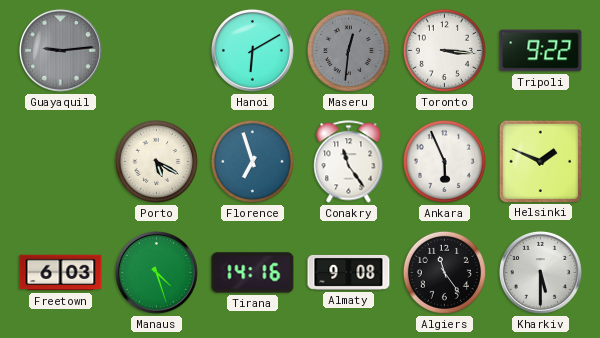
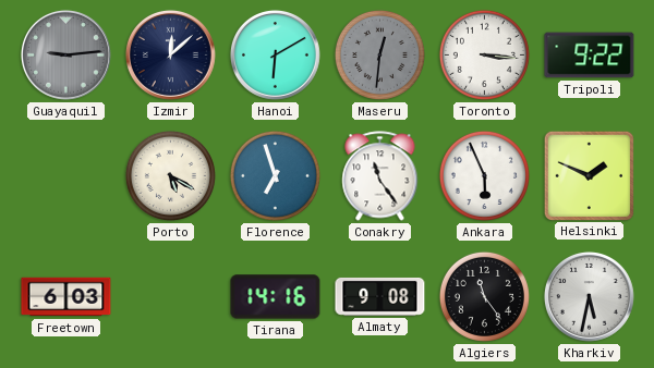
Izmir: none -> 12:08
Manaus: 4:27 -> none
Kharkiv: 5:30 -> 5:32
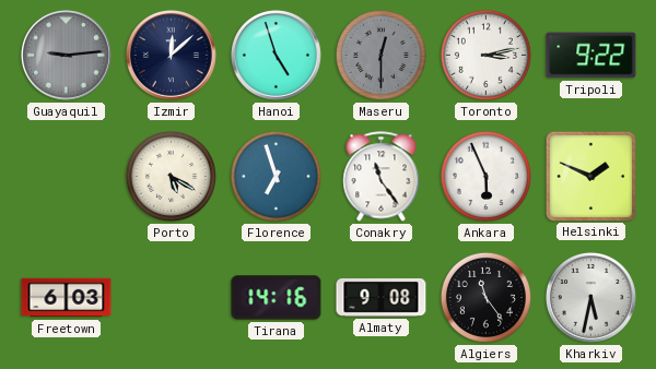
Hanoi: 6:10 -> 4:57
Maseru: 12:31 -> 12:30
Toronto: 3:16 -> 3:13
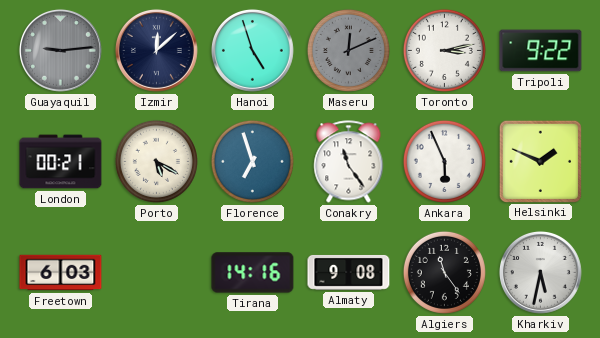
Maseru: 12:30 -> 12:11
London: none -> 00:21
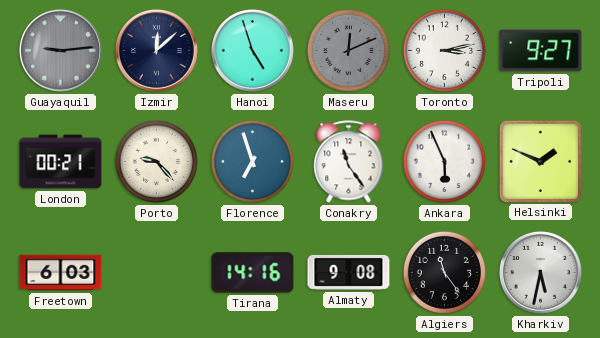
Tripoli: 9:22 -> 9:27
Porto: 5:20 -> 9:23
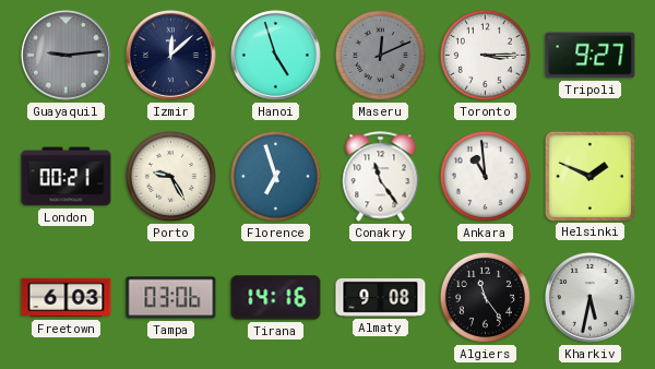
Toronto: 3:13 -> 3:15
Porto: 9:23 -> 9:25
Ankara: 5:56 -> 10:59
Tampa: none -> 03:06
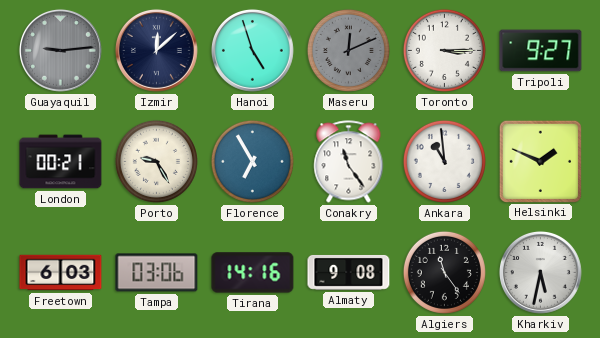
Florence: 6:57 -> 6:55
